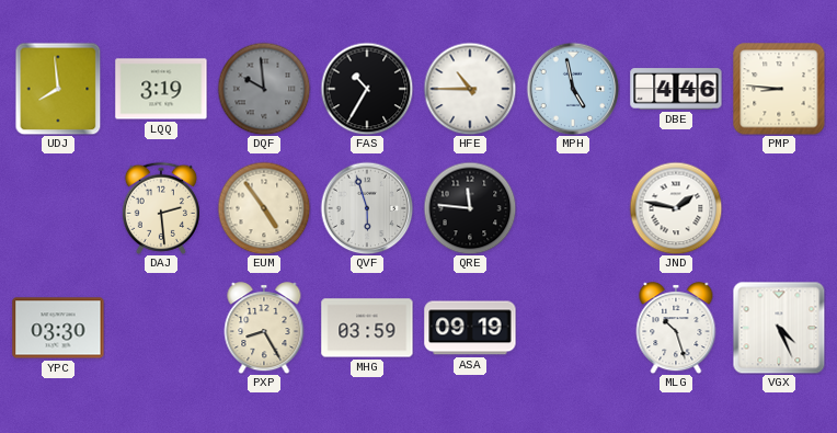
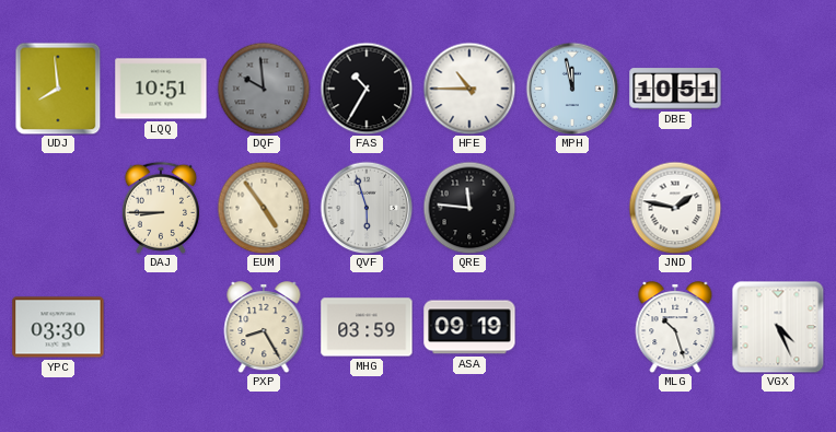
LQQ: 3:19 -> 10:51
MPH: 4:58 -> 11:58
DBE: 4:46 -> 10:51
PMP: 8:46 -> none
DAJ: 2:29 -> 8:45
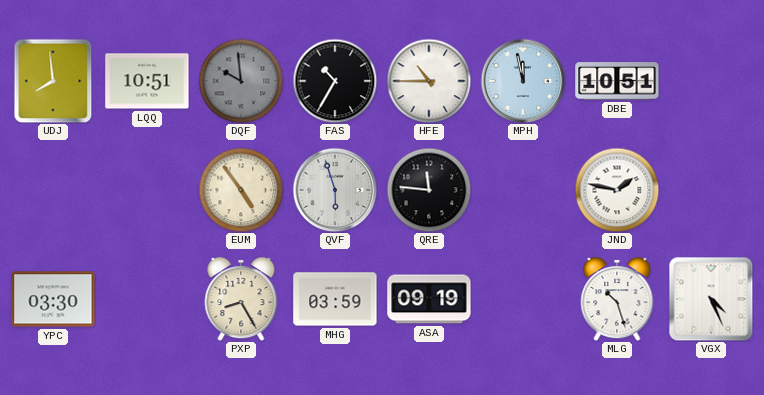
DAJ: 8:45 -> none
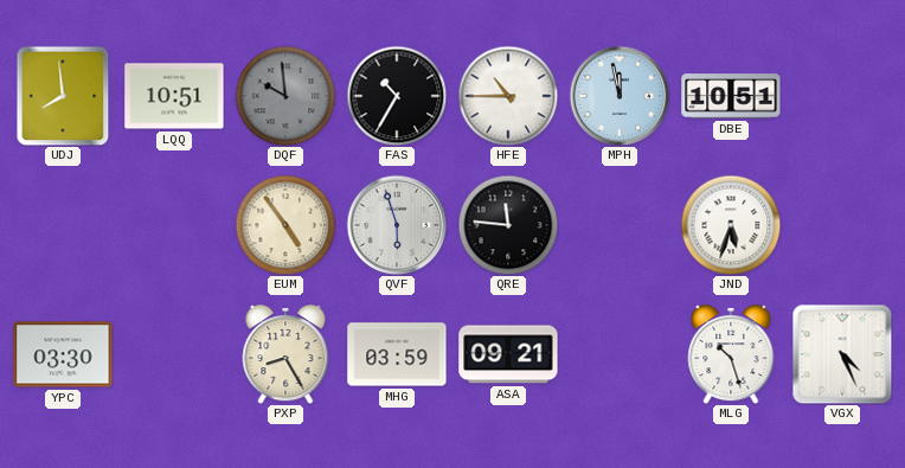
JND: 1:47 -> 5:33
ASA: 09:19 -> 09:21
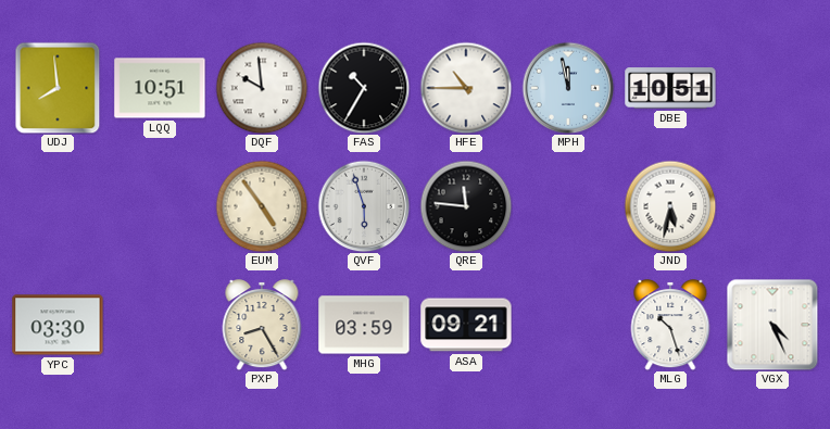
DQF dial: grey -> white
JND: 5:33 -> 5:32
